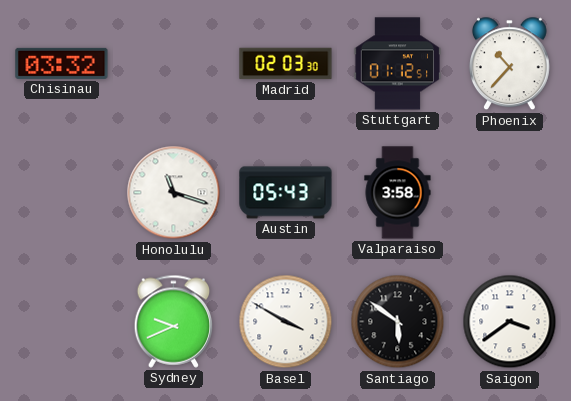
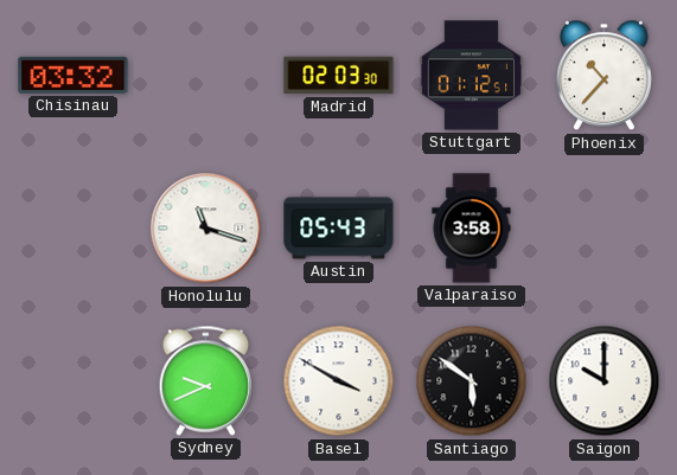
Saigon: 3:39 -> 10:00
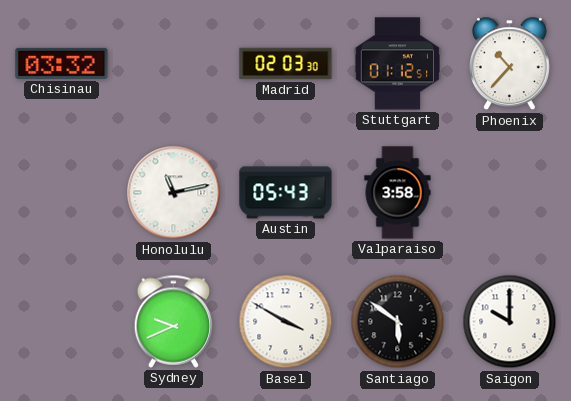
Honolulu: 11:18 -> 11:13
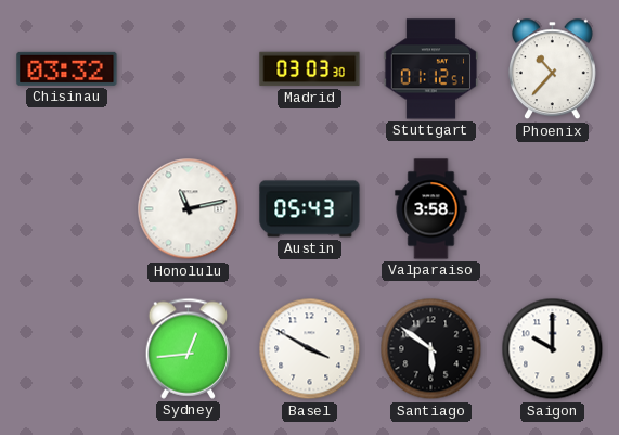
Madrid: 02:03 -> 03:03
Sydney: 9:41 -> 12:44
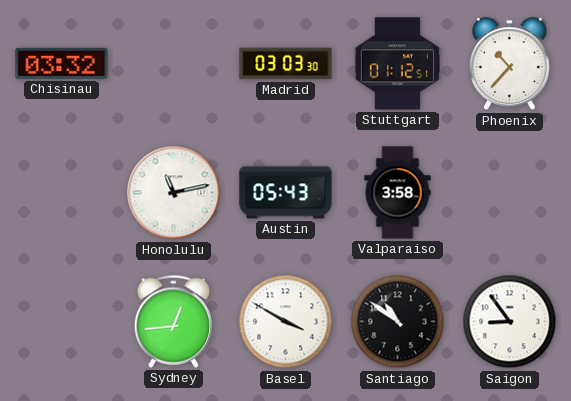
Santiago: 5:51 -> 10:51
Saigon: 10:00 -> 8:54
